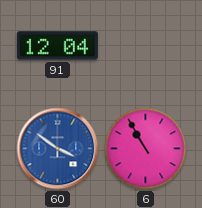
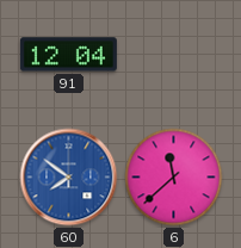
60: 3:51 -> 7:51
6: 10:55 -> 11:38
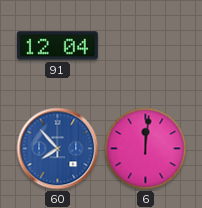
60: 7:51 -> 7:53
6: 11:38 -> 12:01
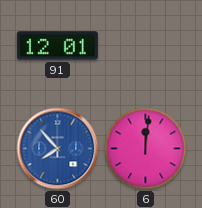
91: 12:04 -> 12:01
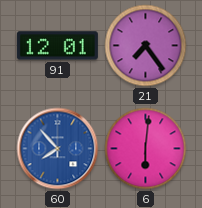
21: none -> 7:24
6: 12:01 -> 6:01
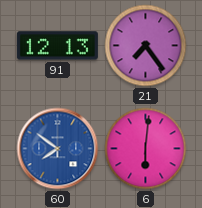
91: 12:01 -> 12:13
60: 7:53 -> 7:51
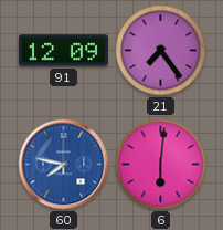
91: 12:13 -> 12:09
60: 7:51 -> 7:47
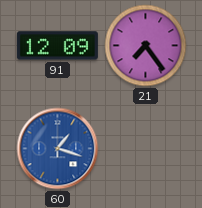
60: 7:47 -> 1:18
6: 6:01 -> none
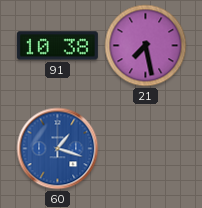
91: 12:09 -> 10:38
21: 7:24 -> 7:28
